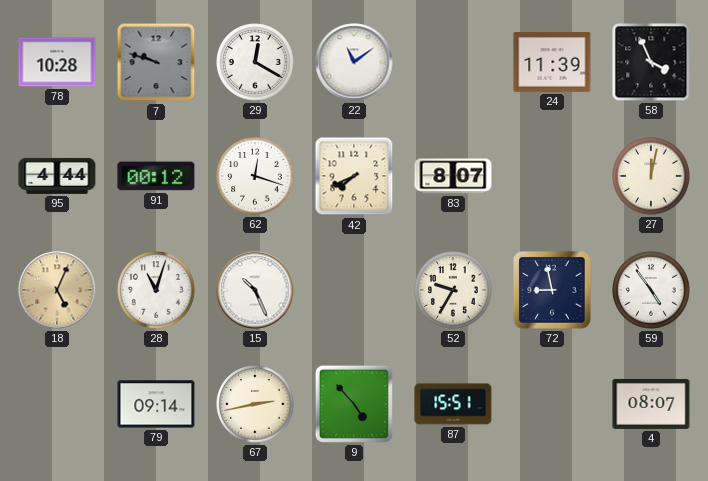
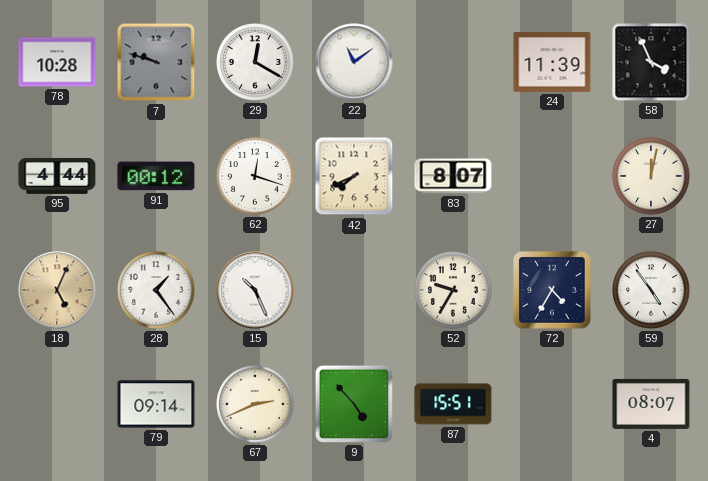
28: 11:03 -> 1:24
72: 8:58 -> 4:35
67: 2:43 -> 2:41
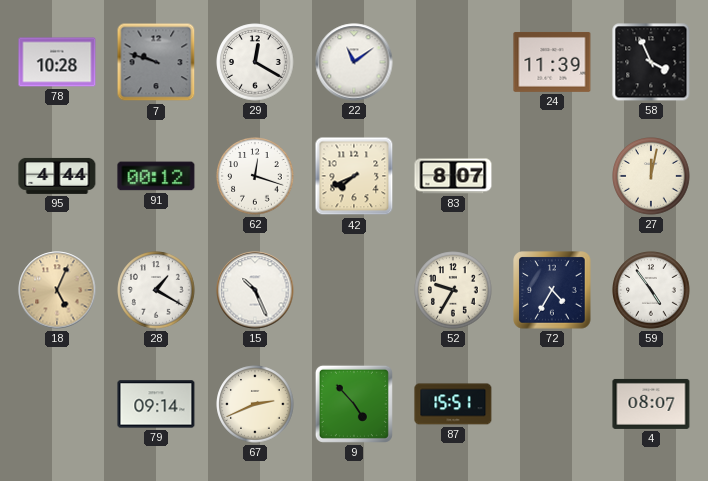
28: 1:24 -> 1:20
